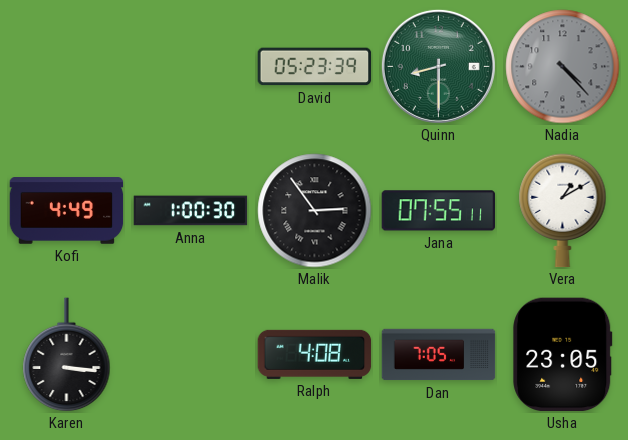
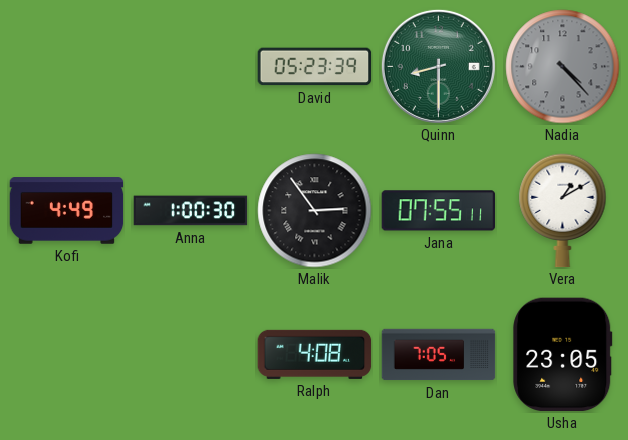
Karen: 3:16 -> none
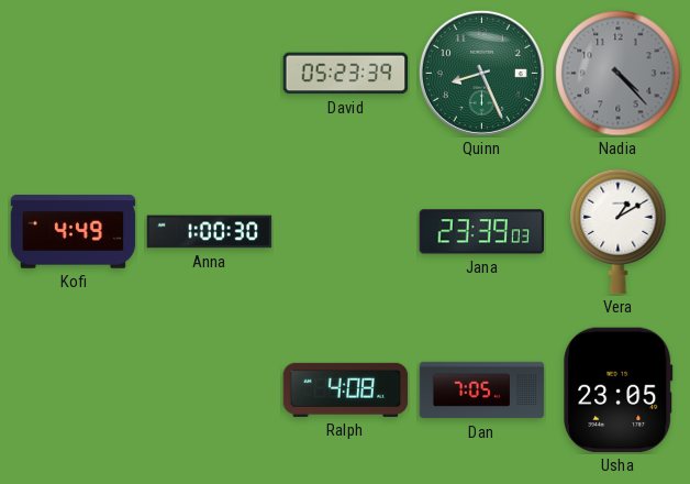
Quinn: 8:30 -> 8:26
Malik: 2:54 -> none
Jana: 07:55 -> 23:39
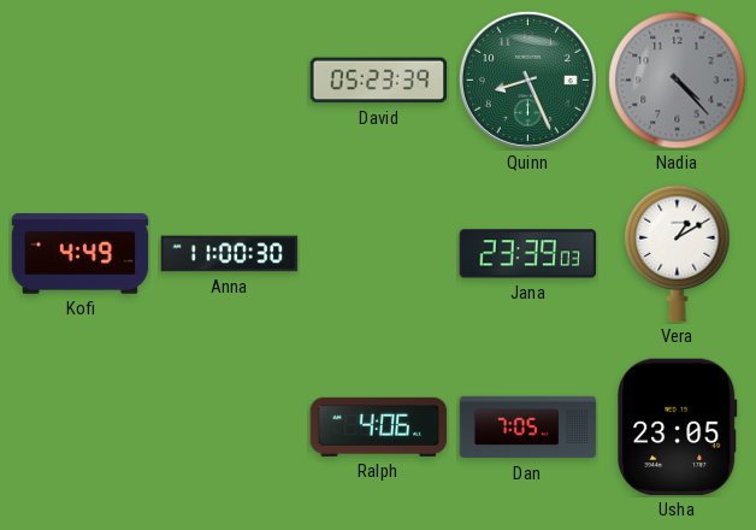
Anna: 1:00 -> 11:00
Ralph: 4:08 -> 4:06
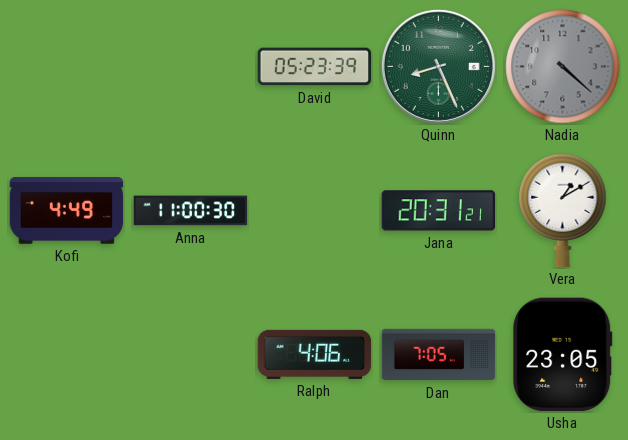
Nadia: 4:23 -> 4:22
Jana: 23:39 -> 20:31
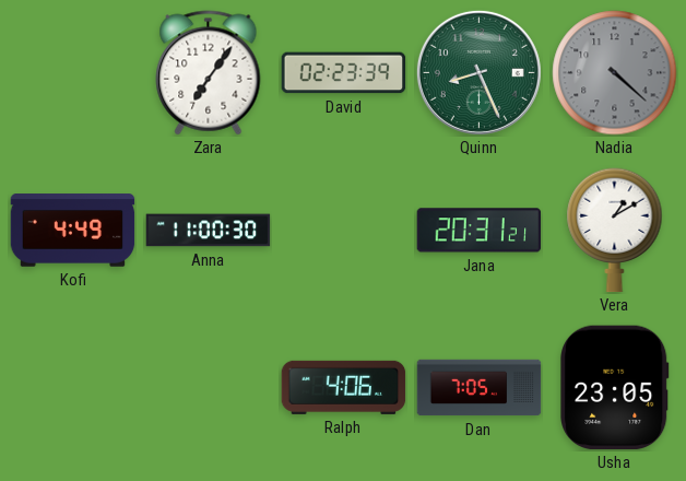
Zara: none -> 7:06
David: 05:23 -> 02:23
